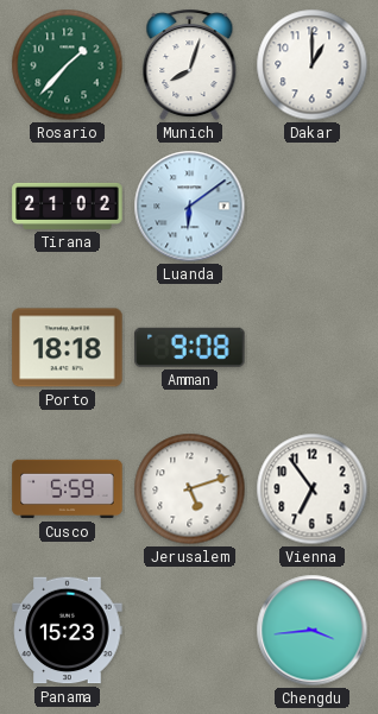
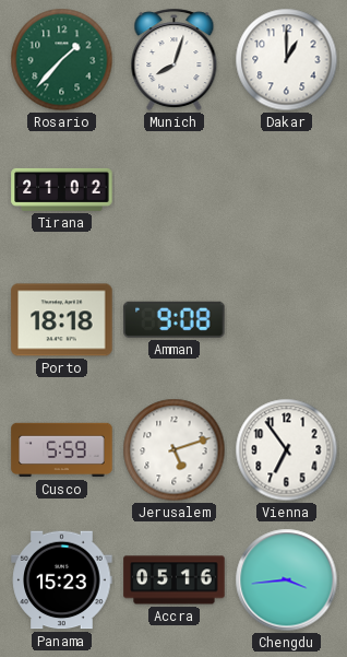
Luanda: 6:09 -> none
Accra: none -> 05:16
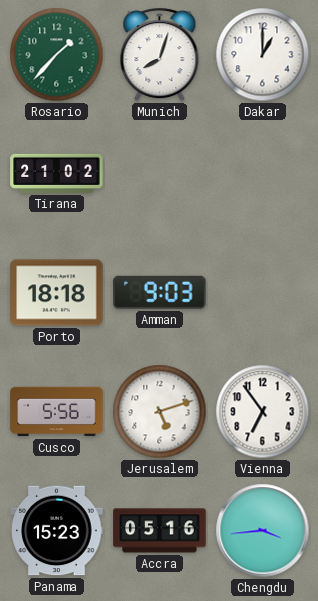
Amman: 9:08 -> 9:03
Cusco: 5:59 -> 5:56
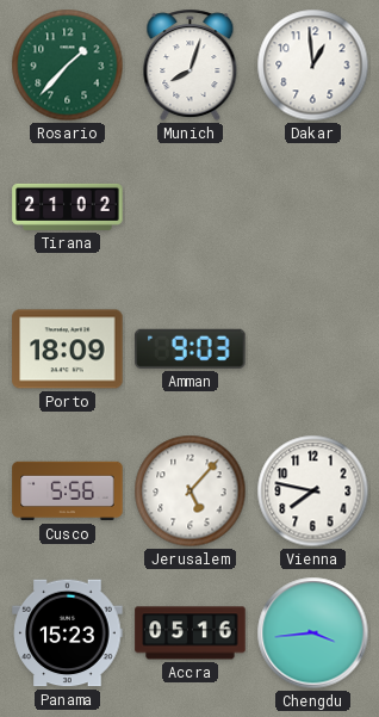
Dakar: 1:00 -> 12:59
Porto: 18:18 -> 18:09
Jerusalem: 5:12 -> 5:07
Vienna: 6:54 -> 7:47
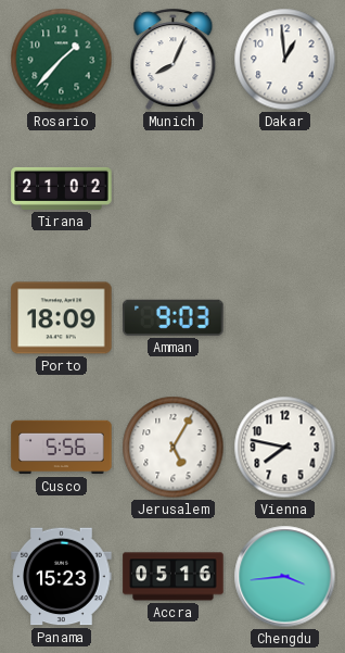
Munich: 8:03 -> 8:04
Jerusalem: 5:07 -> 5:05
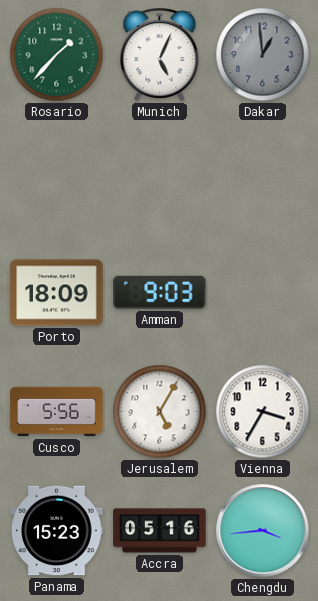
Munich: 8:04 -> 5:04
Dakar dial: white -> grey
Tirana: 21:02 -> none
Vienna: 7:47 -> 3:35
